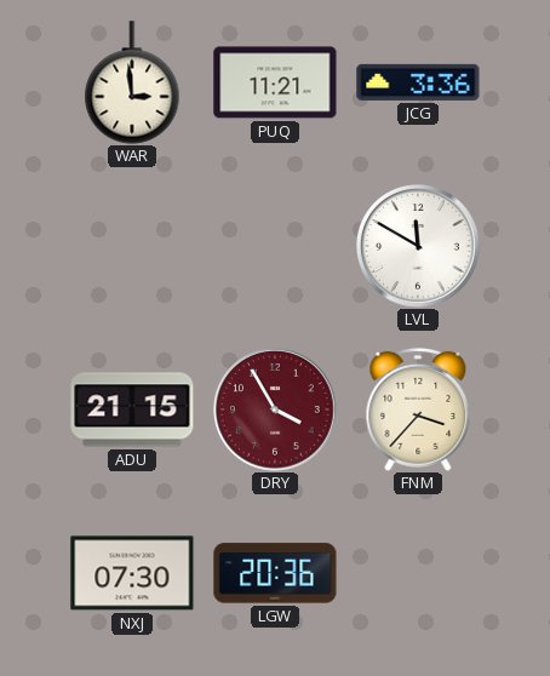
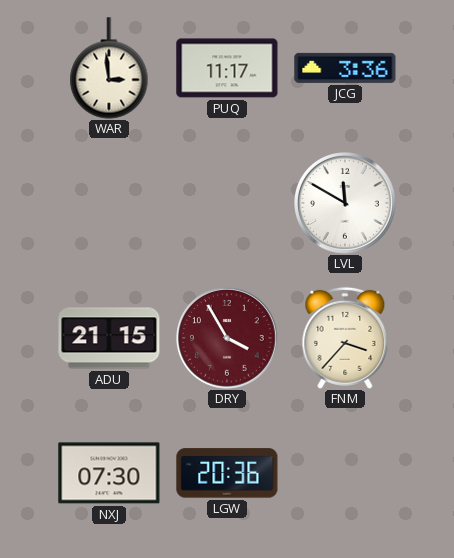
PUQ: 11:21 -> 11:17
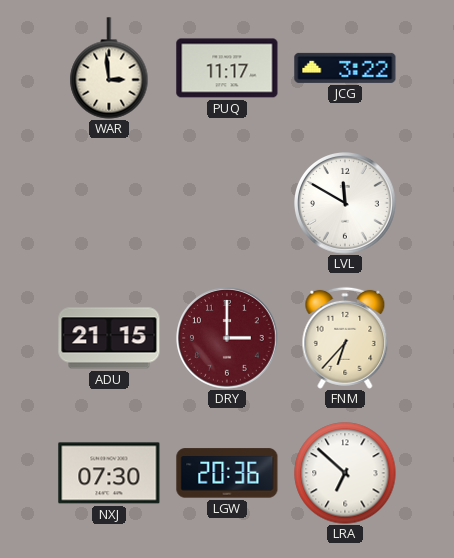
JCG: 3:36 -> 3:22
DRY: 3:55 -> 3:00
FNM: 3:37 -> 6:37
LRA: none -> 6:52
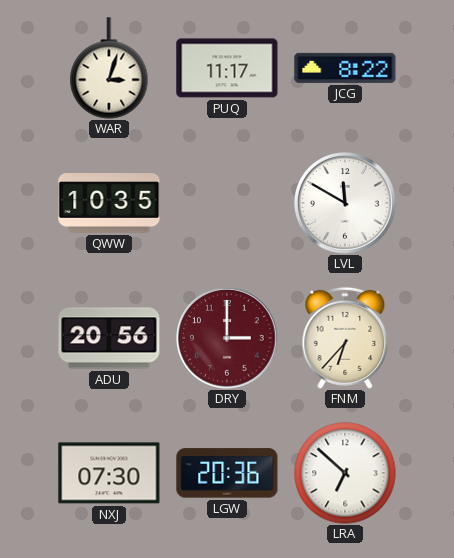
WAR: 2:59 -> 3:03
JCG: 3:22 -> 8:22
QWW: none -> 10:35
ADU: 21:15 -> 20:56
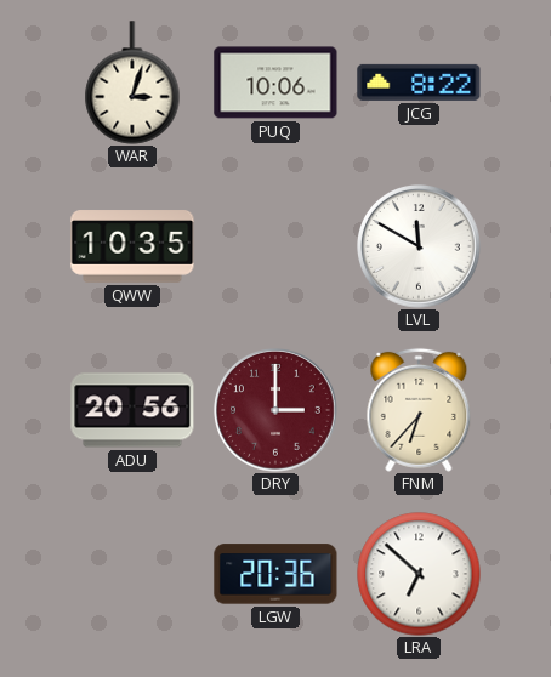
PUQ: 11:17 -> 10:06
NXJ: 07:30 -> none
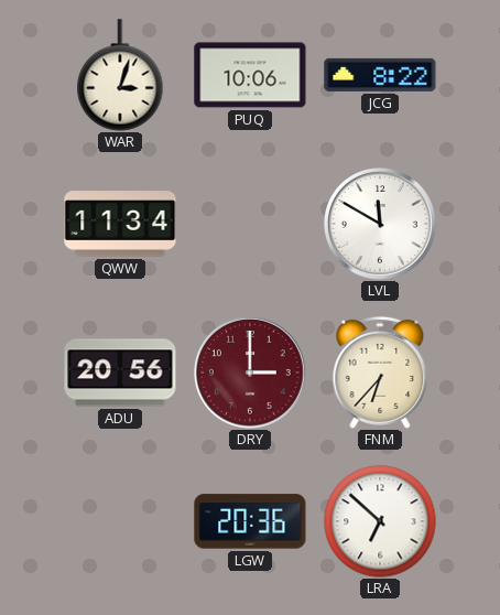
QWW: 10:35 -> 11:34
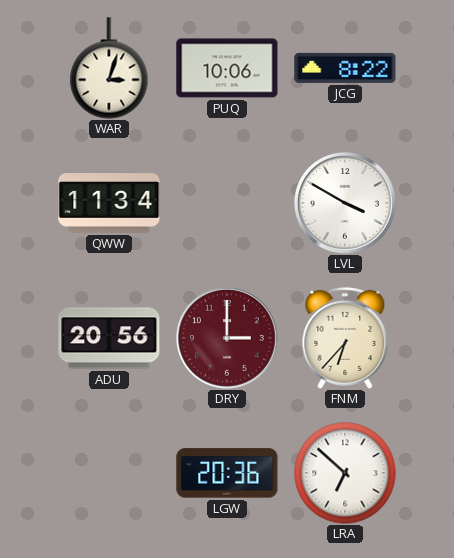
LVL: 11:50 -> 3:50
